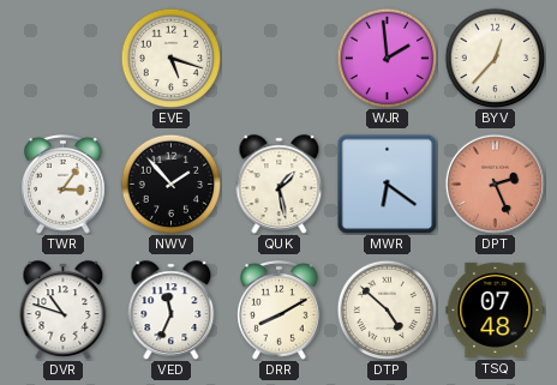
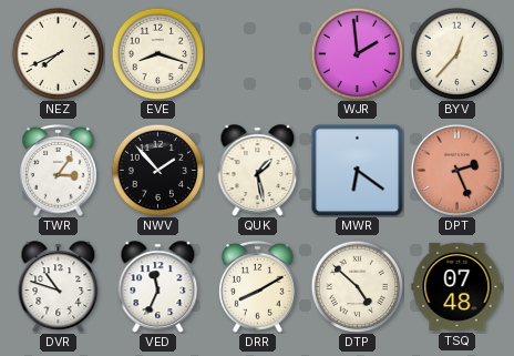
NEZ: none -> 7:41
EVE: 5:18 -> 8:18
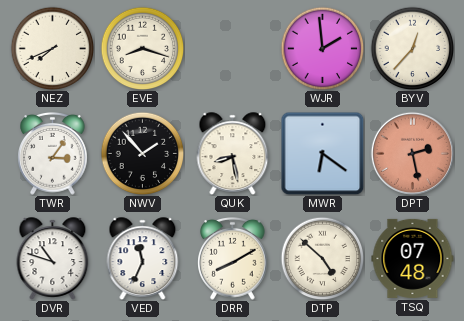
QUK: 1:28 -> 8:28
DPT: 2:26 -> 2:28
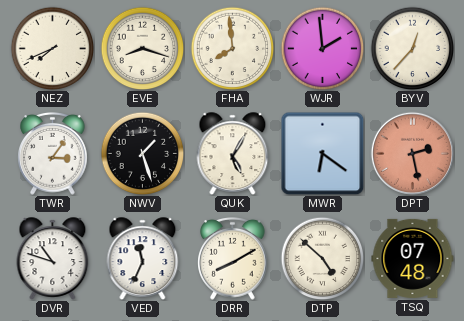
FHA: none -> 7:59
NWV: 1:53 -> 1:27
QUK: 8:28 -> 5:05
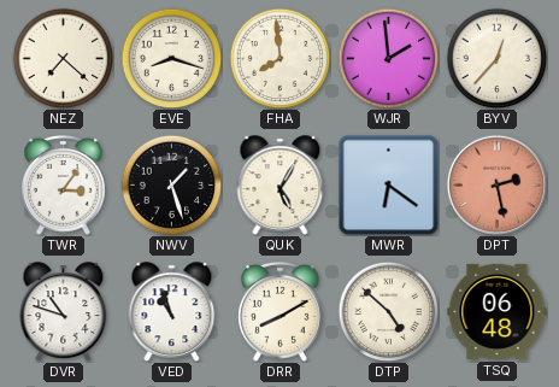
NEZ: 7:41 -> 7:22
VED: 11:34 -> 10:57
TSQ: 07:48 -> 06:48
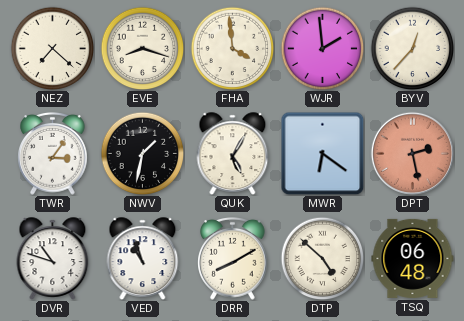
FHA: 7:59 -> 3:59
NWV: 1:27 -> 1:32
